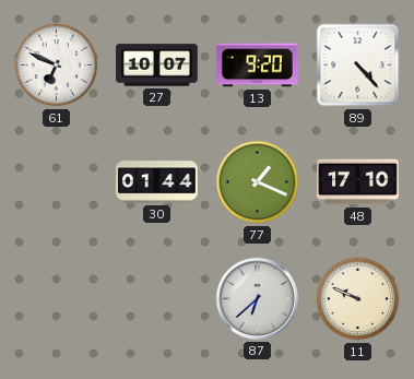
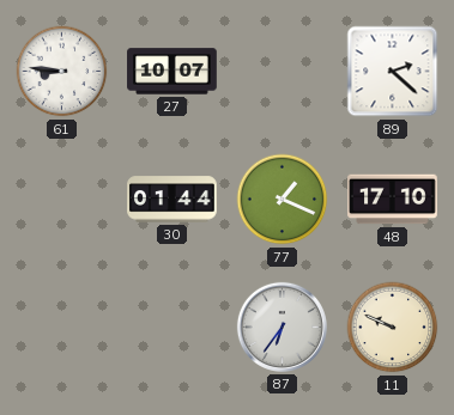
61: 6:49 -> 8:46
13: 9:20 -> none
89: 4:23 -> 2:22
87: 6:38 -> 6:36
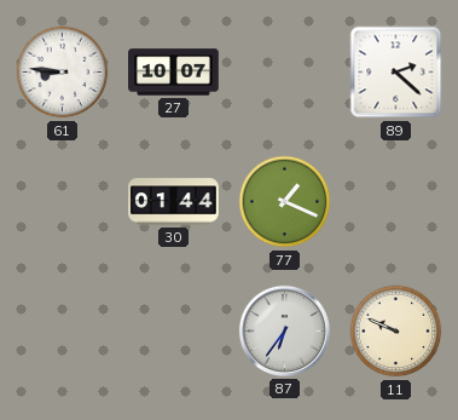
48: 17:10 -> none
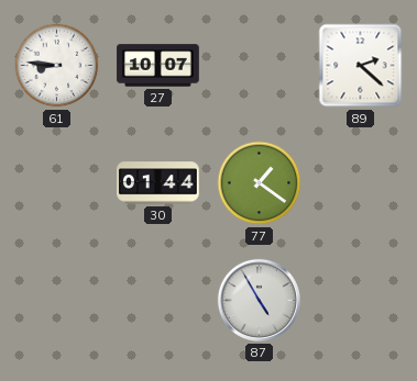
77: 1:19 -> 1:21
87: 6:36 -> 4:55
11: 9:49 -> none
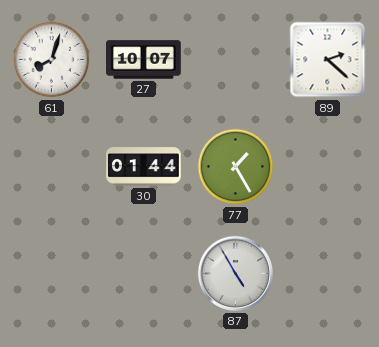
61: 8:46 -> 8:03
77: 1:21 -> 1:25
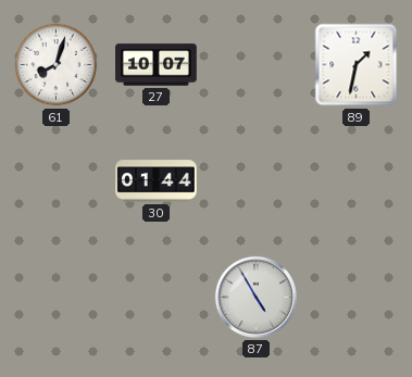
89: 2:22 -> 1:32
77: 1:25 -> none
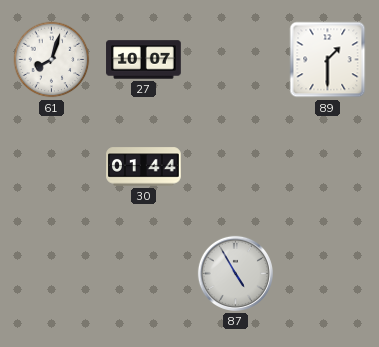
89: 1:32 -> 1:30
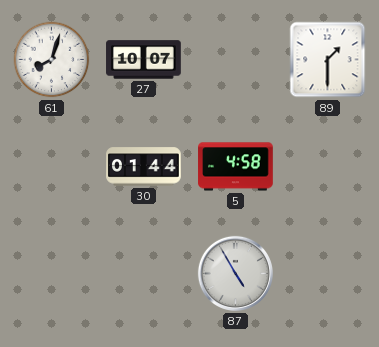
5: none -> 4:58
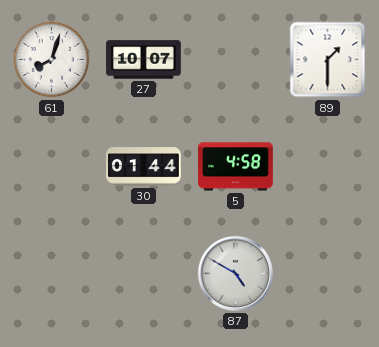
87: 4:55 -> 4:50
